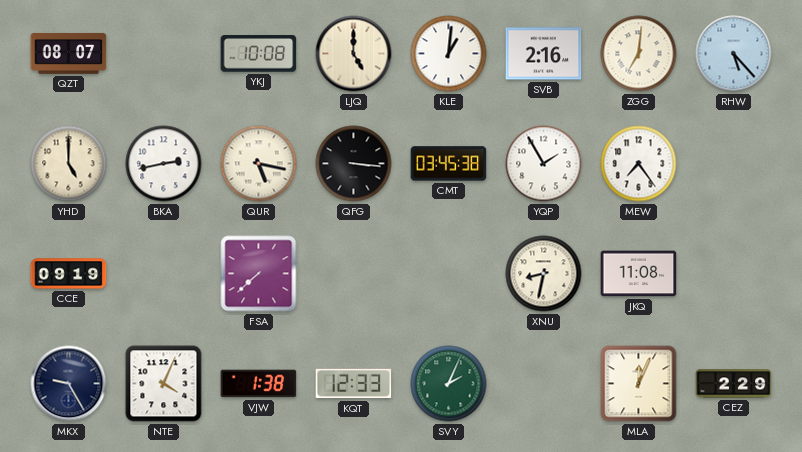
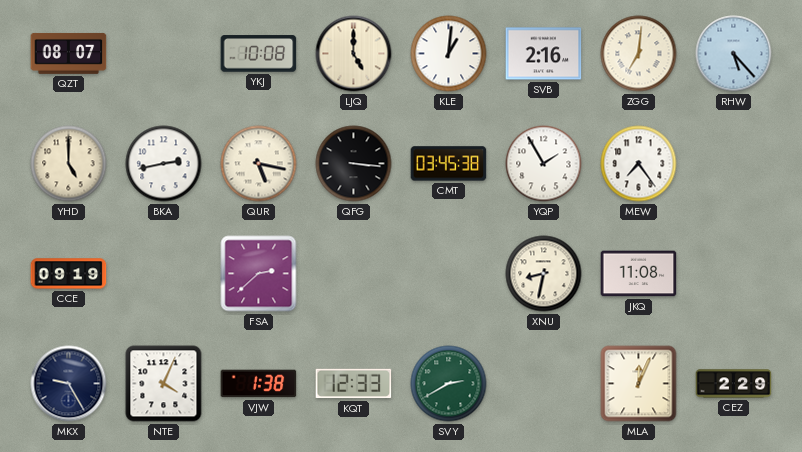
FSA: 7:38 -> 2:38
SVY: 2:04 -> 2:40
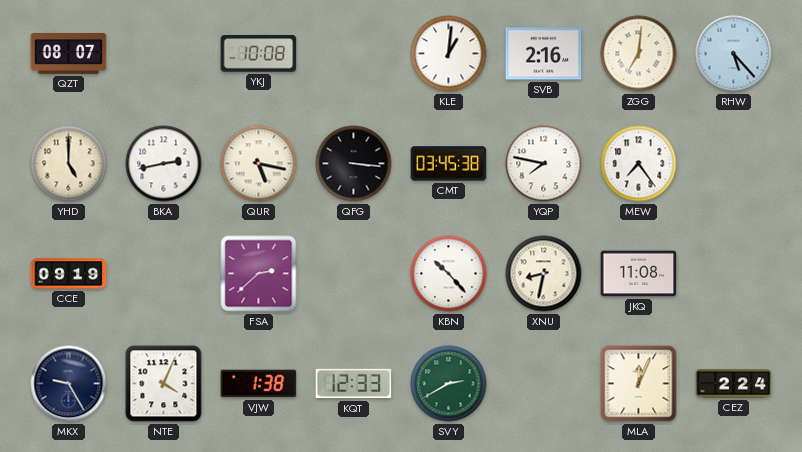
LJQ: 5:00 -> none
YQP: 1:55 -> 7:47
KBN: none -> 10:23
CEZ: 2:29 -> 2:24
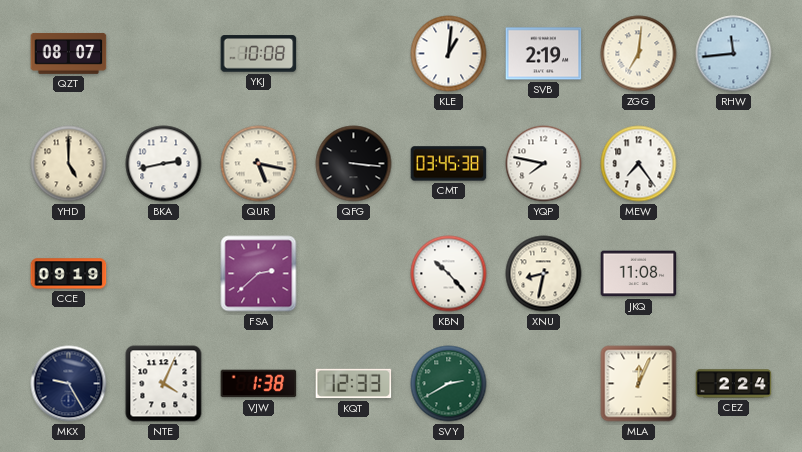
SVB: 2:16 -> 2:19
RHW: 5:23 -> 11:44
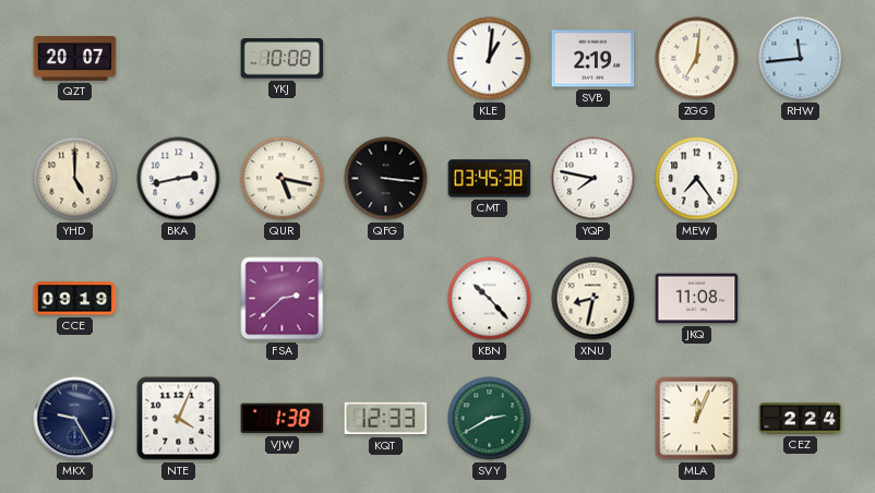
QZT: 08:07 -> 20:07
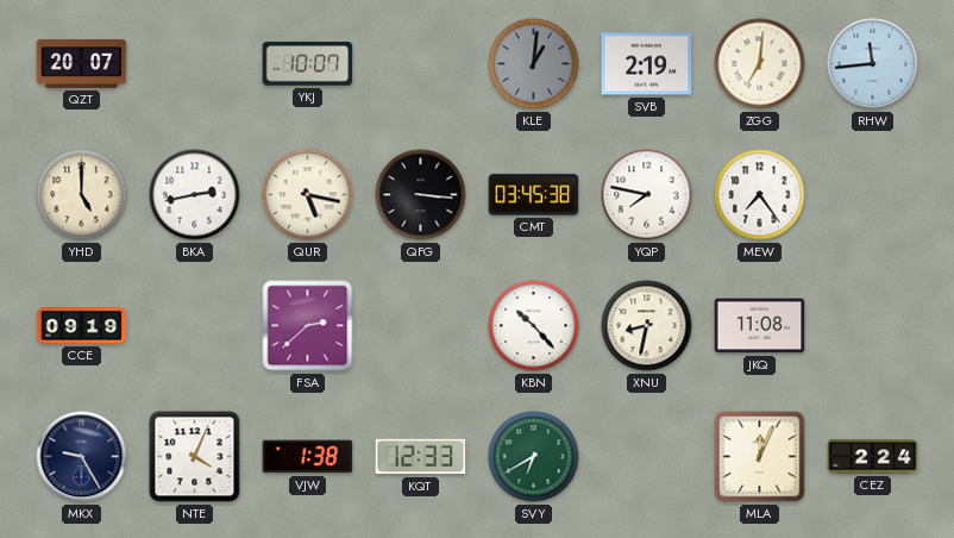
YKJ: 10:08 -> 10:07
KLE dial: white -> grey
SVY: 2:40 -> 6:40
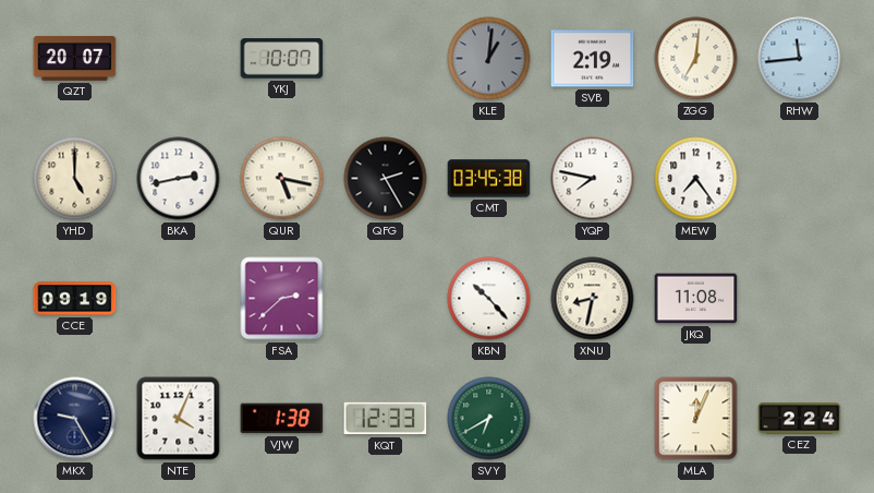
QFG: 3:16 -> 2:25
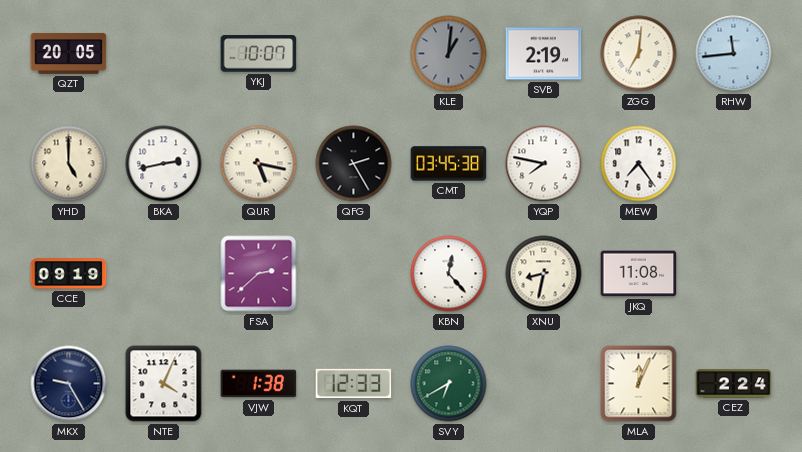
QZT: 20:07 -> 20:05
KBN: 10:23 -> 12:23
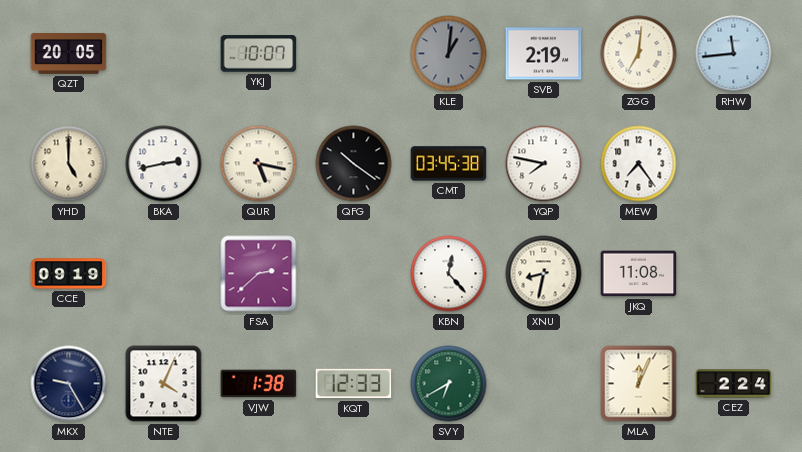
QFG: 2:25 -> 10:21
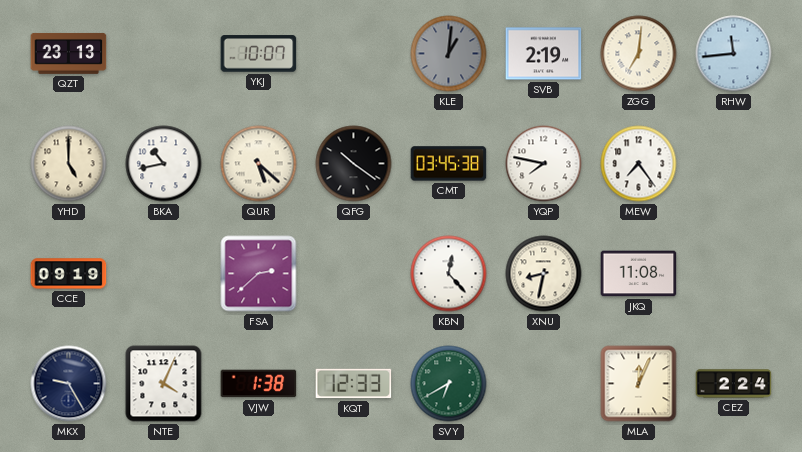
QZT: 20:05 -> 23:13
BKA: 2:43 -> 10:43
QUR: 5:17 -> 5:22
